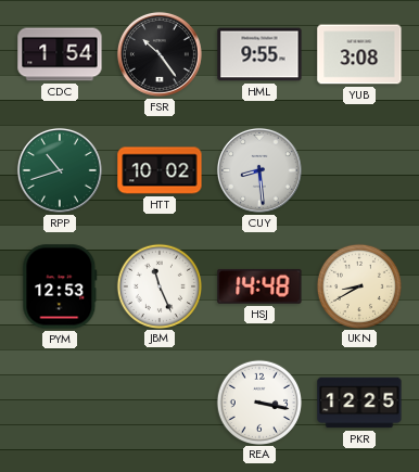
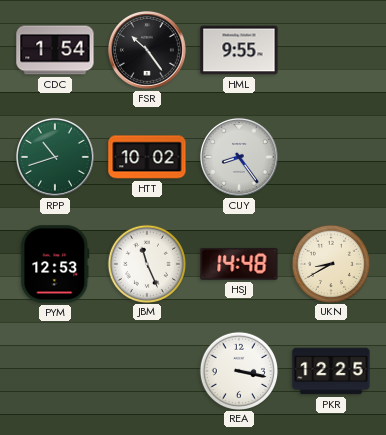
YUB: 3:08 -> none
CUY: 8:29 -> 8:24
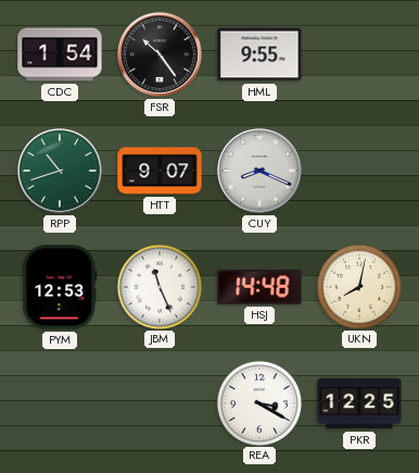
HTT: 10:02 -> 9:07
CUY: 8:24 -> 8:19
UKN: 8:40 -> 8:02
REA: 3:17 -> 3:20
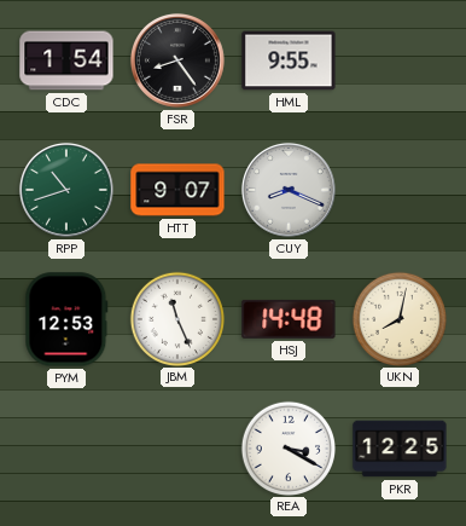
FSR: 10:24 -> 8:24
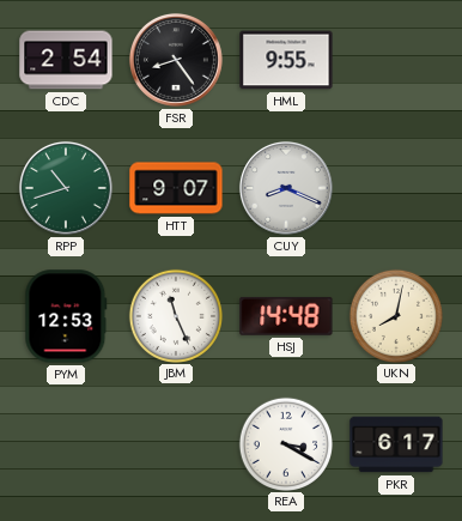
CDC: 1:54 -> 2:54
PKR: 12:25 -> 6:17
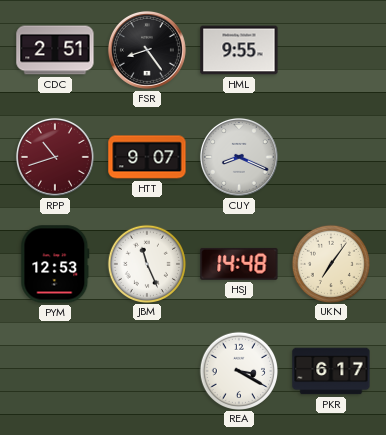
CDC: 2:54 -> 2:51
RPP dial: green -> burgundy
UKN: 8:02 -> 7:06
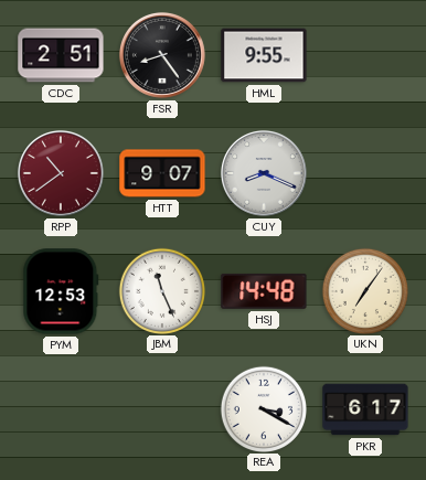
RPP: 10:42 -> 10:39
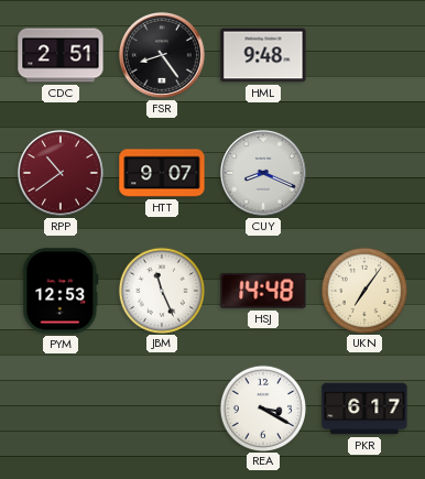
HML: 9:55 -> 9:48
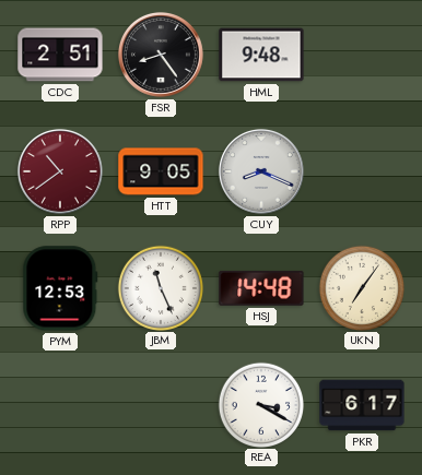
HTT: 9:07 -> 9:05
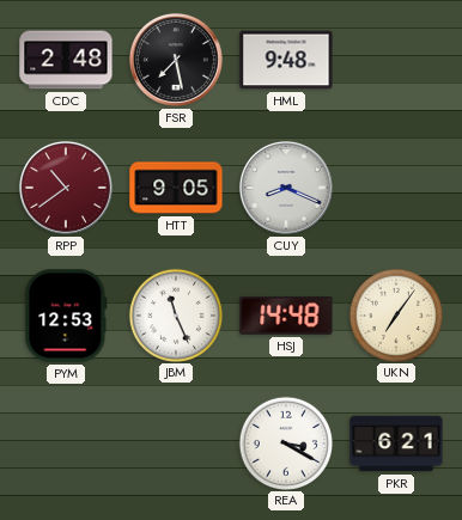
CDC: 2:51 -> 2:48
FSR: 8:24 -> 7:28
PKR: 6:17 -> 6:21
